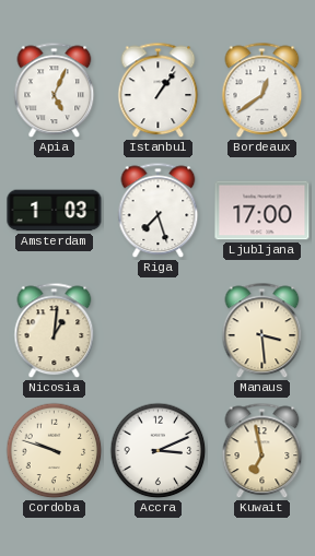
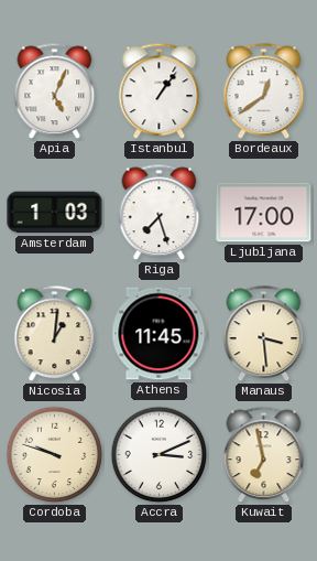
Athens: none -> 11:45
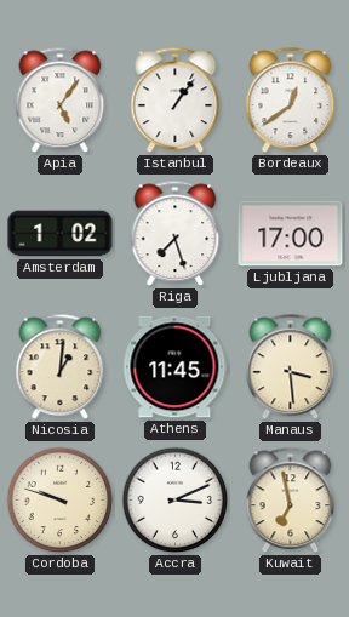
Apia: 5:04 -> 5:06
Amsterdam: 1:03 -> 1:02
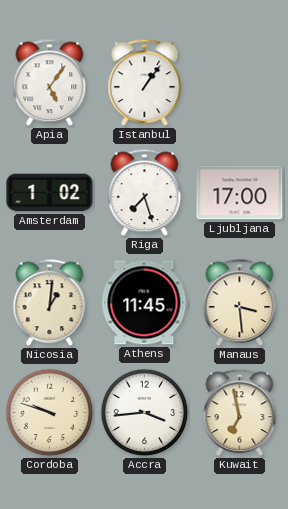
Bordeaux: 12:39 -> none
Accra: 3:11 -> 3:44
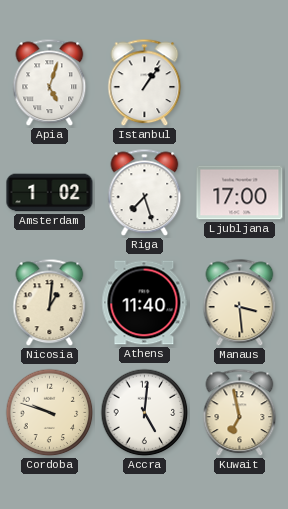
Apia: 5:06 -> 5:03
Athens: 11:45 -> 11:40
Accra: 3:44 -> 5:01
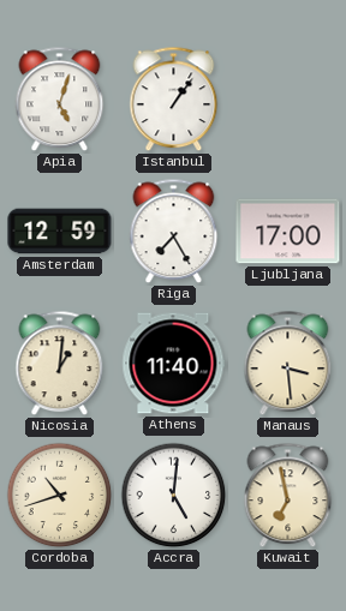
Amsterdam: 1:02 -> 12:59
Riga: 7:27 -> 7:25
Cordoba: 9:48 -> 10:42
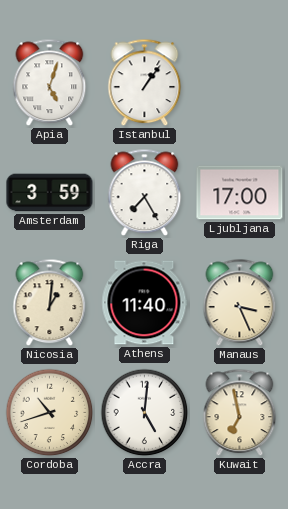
Amsterdam: 12:59 -> 3:59
Manaus: 3:29 -> 3:26
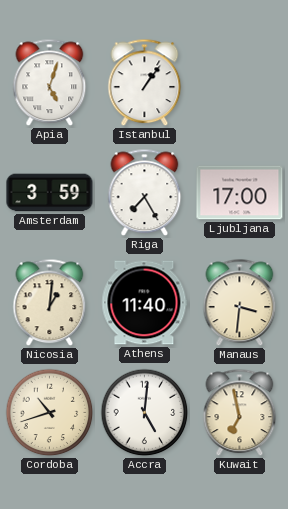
Manaus: 3:26 -> 3:31
